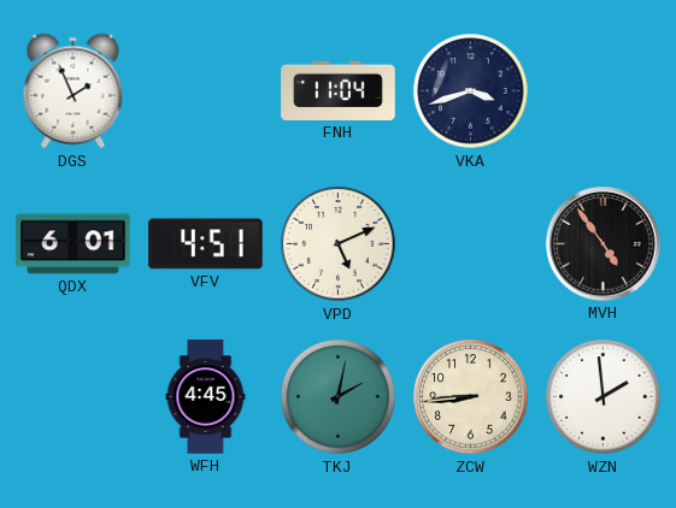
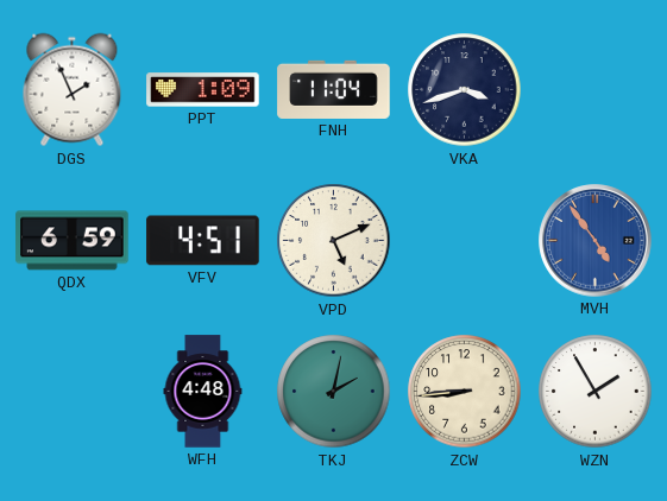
PPT: none -> 1:09
QDX: 6:01 -> 6:59
MVH dial: black -> blue
WFH: 4:45 -> 4:48
WZN: 1:59 -> 1:55
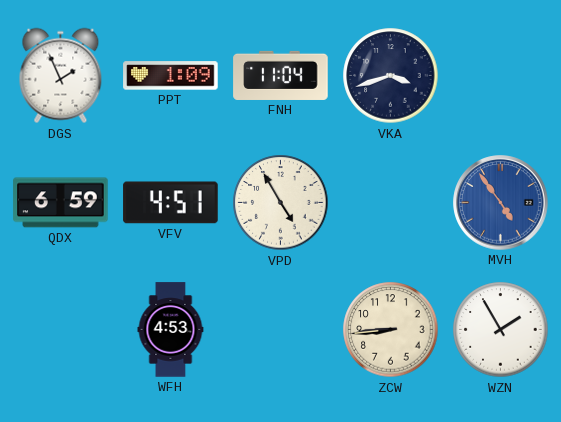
VPD: 5:11 -> 4:55
WFH: 4:48 -> 4:53
TKJ: 2:02 -> none
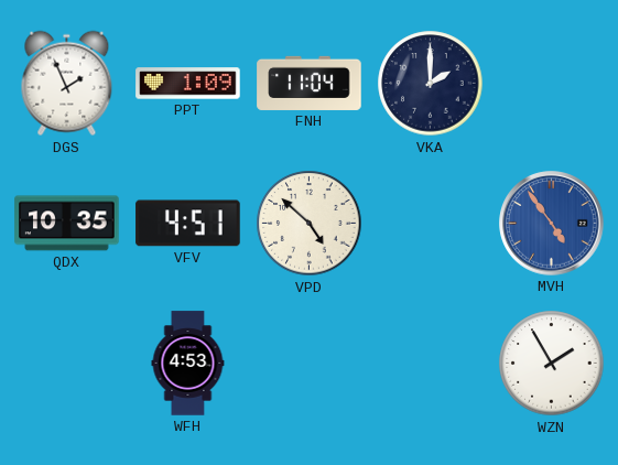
VKA: 3:42 -> 2:00
QDX: 6:59 -> 10:35
VPD: 4:55 -> 4:52
ZCW: 8:44 -> none
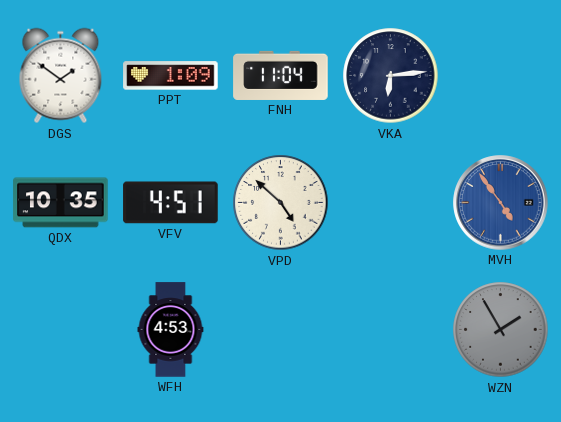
DGS: 1:56 -> 1:51
VKA: 2:00 -> 6:14
WZN dial: white -> grey
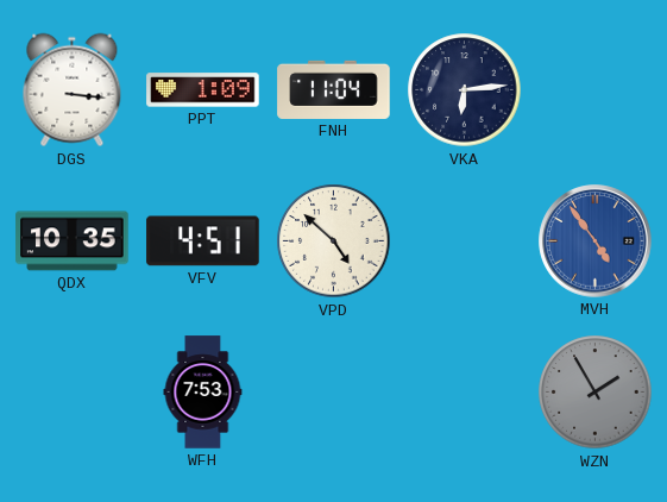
DGS: 1:51 -> 3:16
WFH: 4:53 -> 7:53
